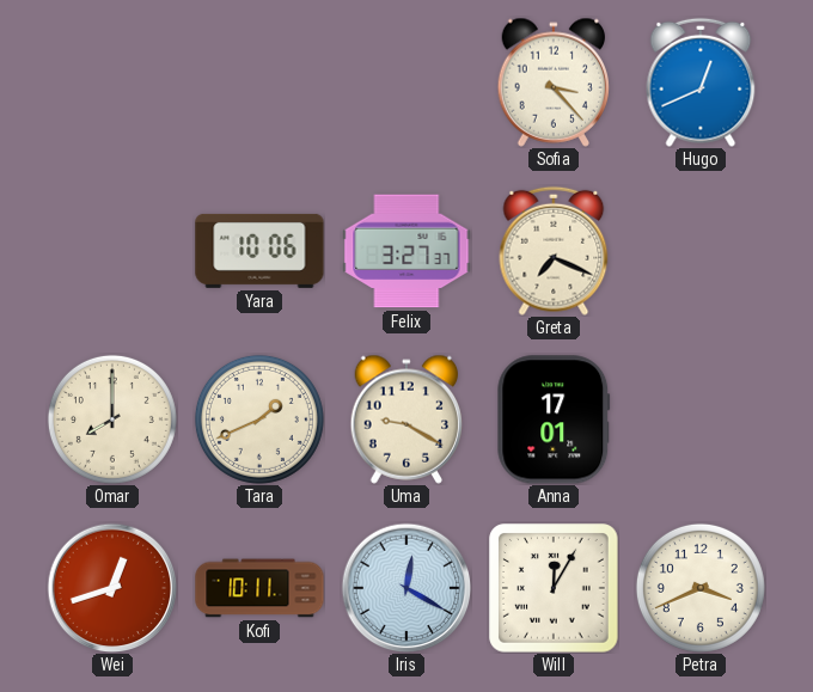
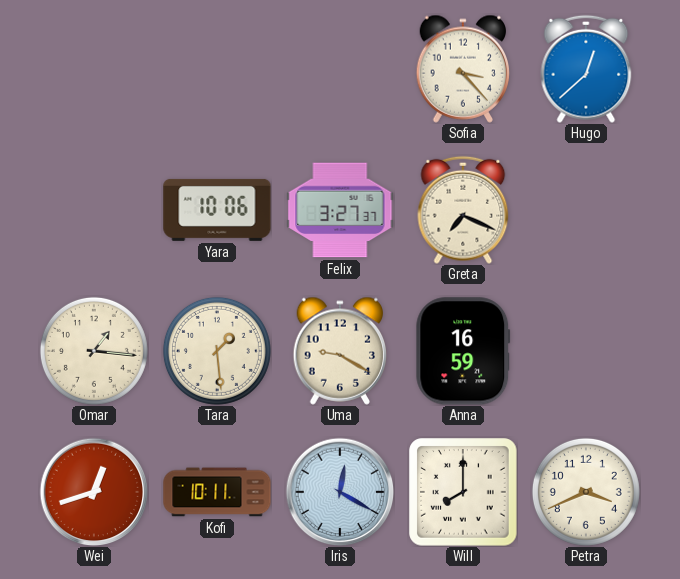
Hugo: 12:41 -> 12:38
Omar: 8:00 -> 1:16
Tara: 1:41 -> 1:29
Anna: 17:01 -> 16:59
Will: 12:05 -> 8:00
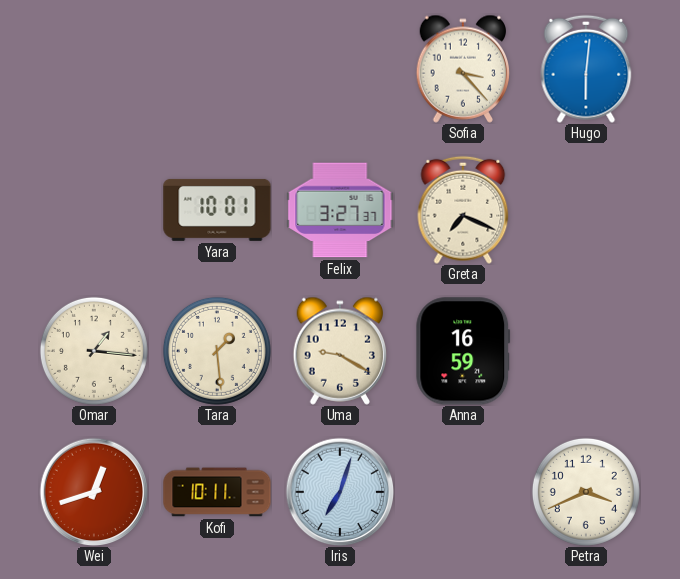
Hugo: 12:38 -> 6:01
Yara: 10:06 -> 10:01
Iris: 12:20 -> 7:03
Will: 8:00 -> none
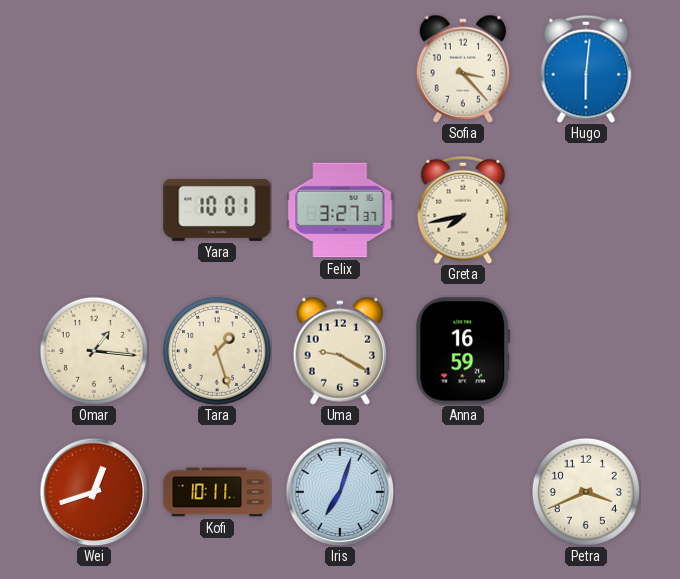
Greta: 7:19 -> 7:43
Tara: 1:29 -> 1:27
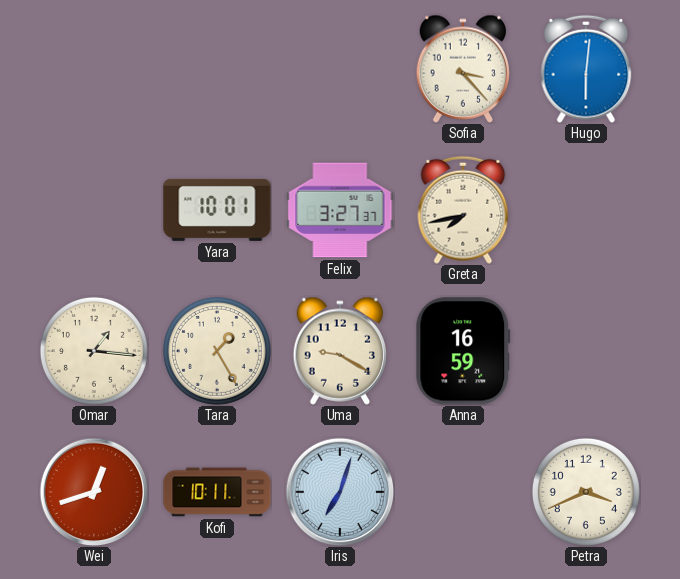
Tara: 1:27 -> 1:25
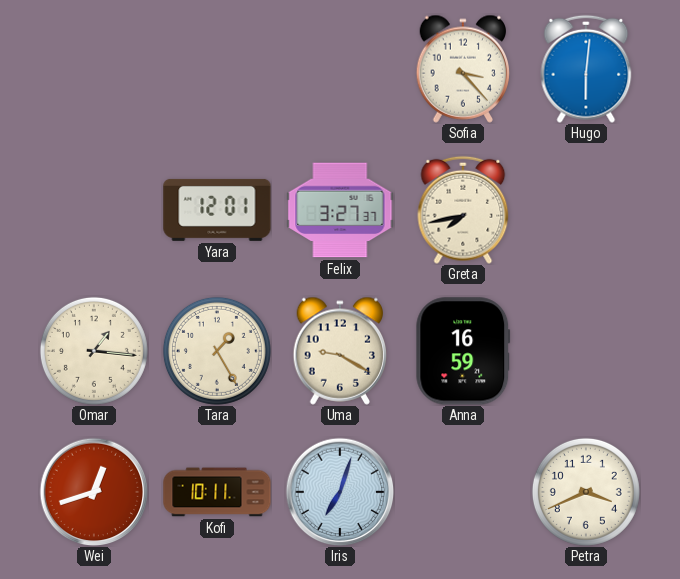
Yara: 10:01 -> 12:01
